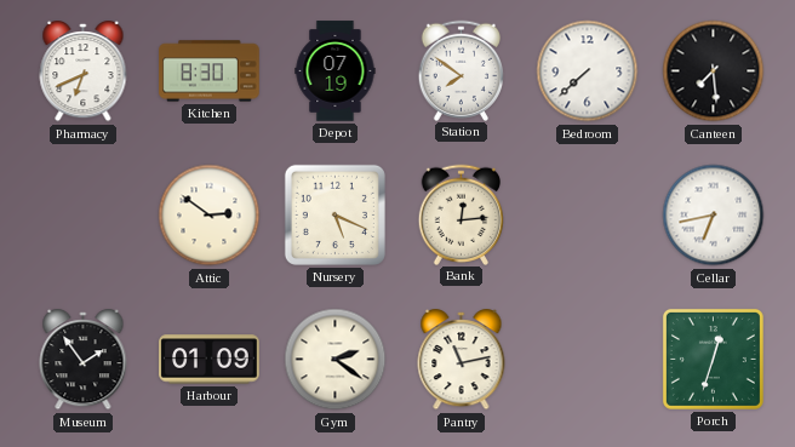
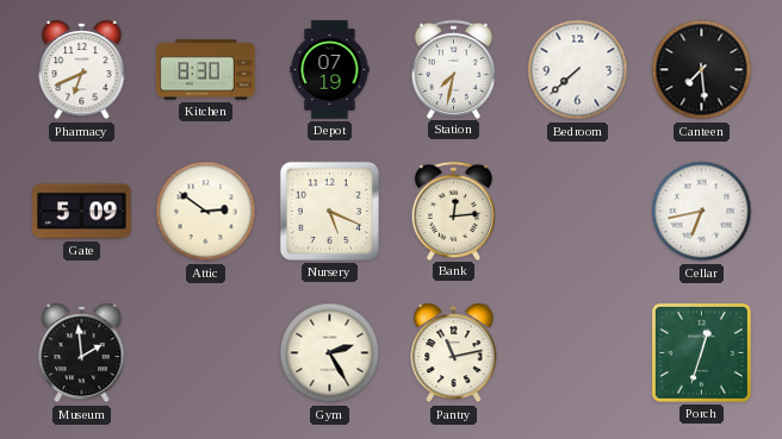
Station: 7:51 -> 7:32
Gate: none -> 5:09
Museum: 1:54 -> 1:59
Harbour: 01:09 -> none
Gym: 2:21 -> 2:25
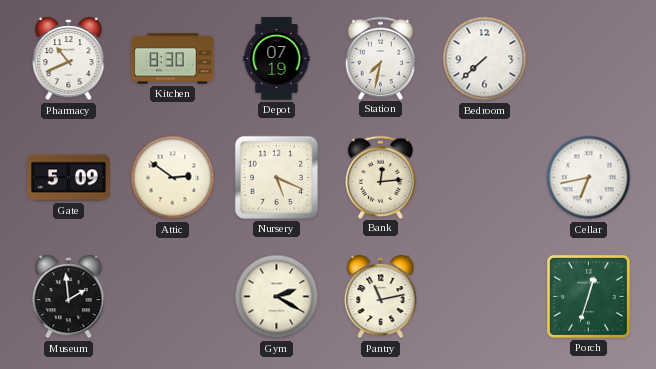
Pharmacy: 6:41 -> 10:41
Canteen: 7:29 -> none
Gym: 2:25 -> 2:20
